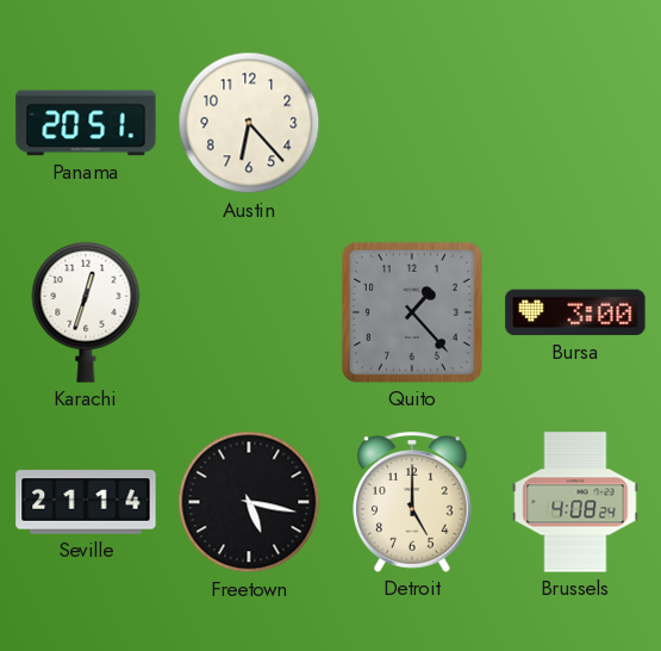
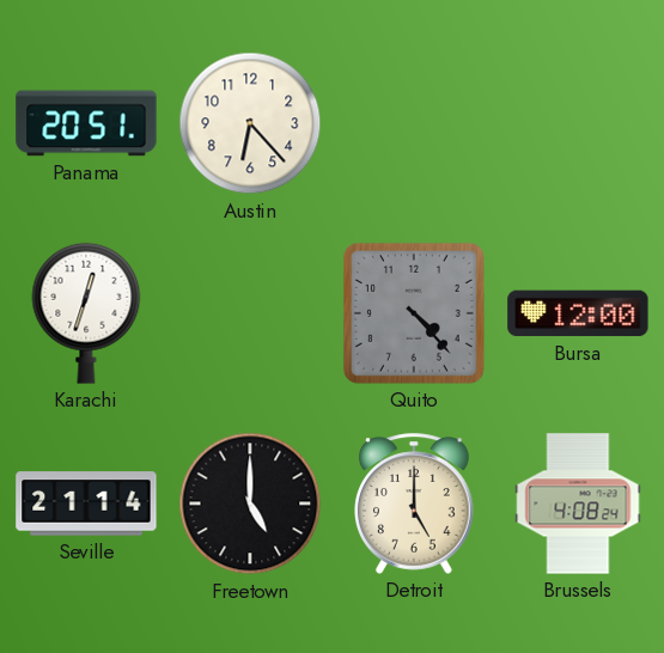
Quito: 1:23 -> 4:23
Bursa: 3:00 -> 12:00
Freetown: 5:17 -> 5:00
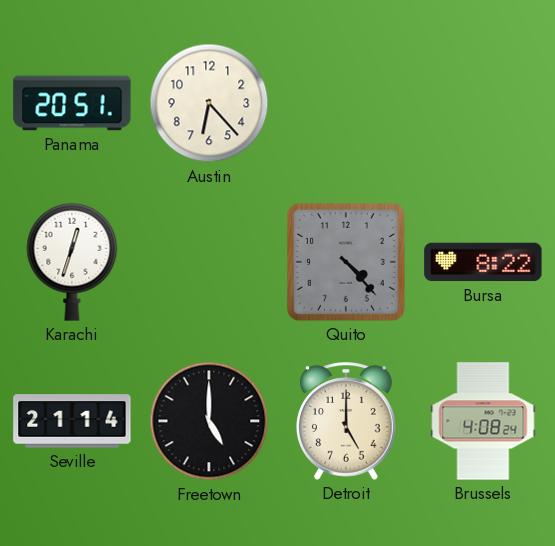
Bursa: 12:00 -> 8:22
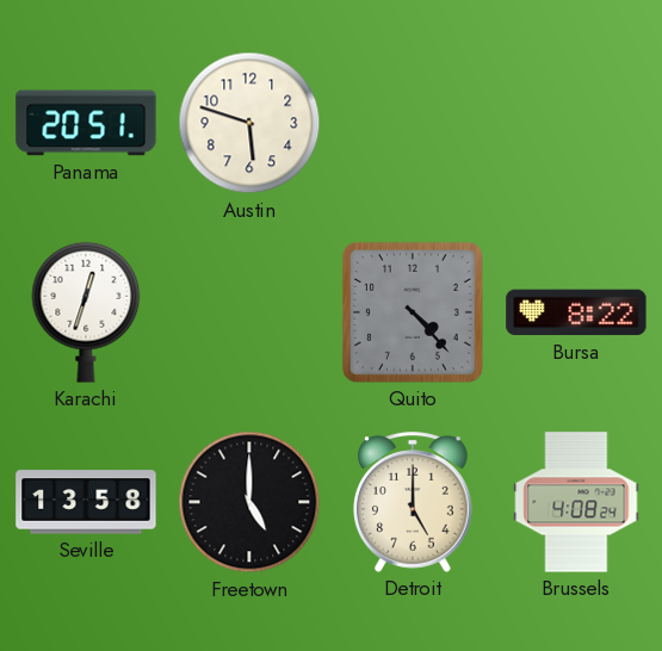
Austin: 6:23 -> 5:48
Seville: 21:14 -> 13:58
